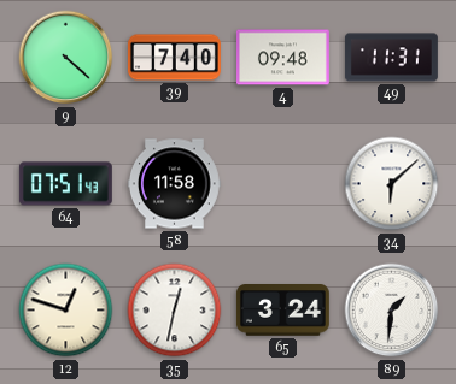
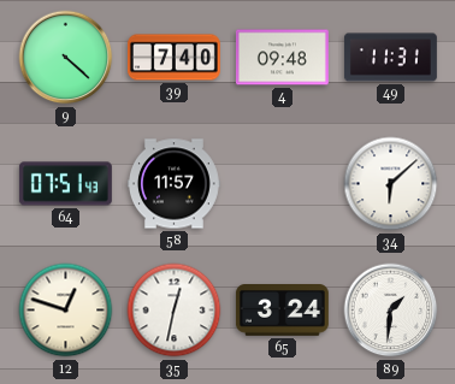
58: 11:58 -> 11:57
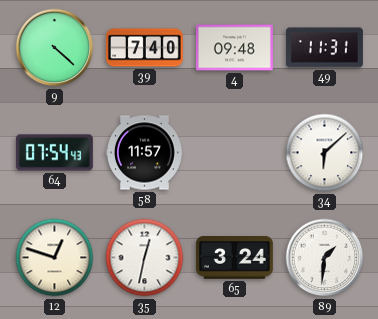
64: 07:51 -> 07:54
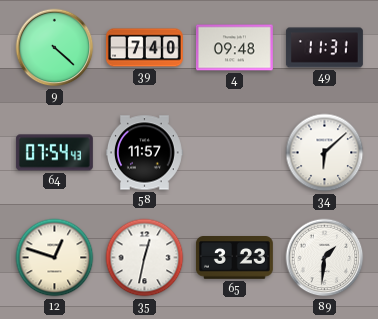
65: 3:24 -> 3:23
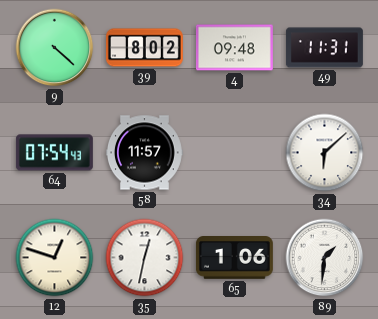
39: 7:40 -> 8:02
65: 3:23 -> 1:06
